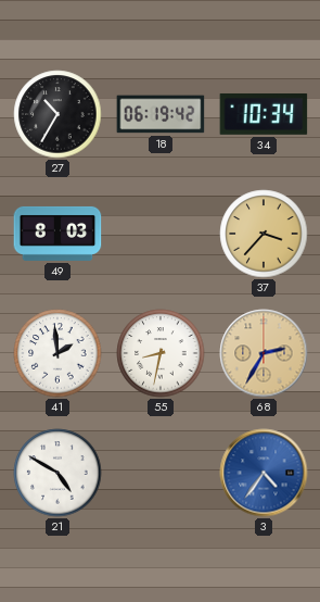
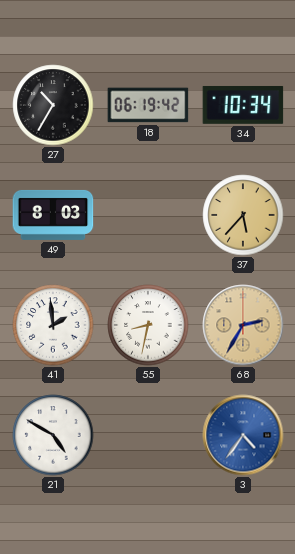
37: 3:37 -> 5:37
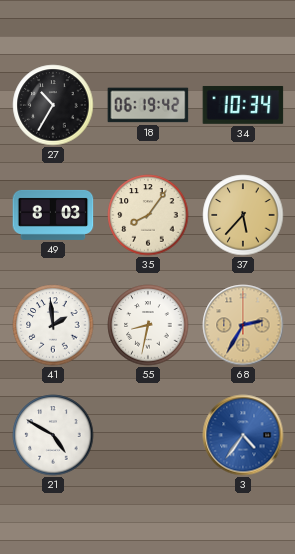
35: none -> 8:06
